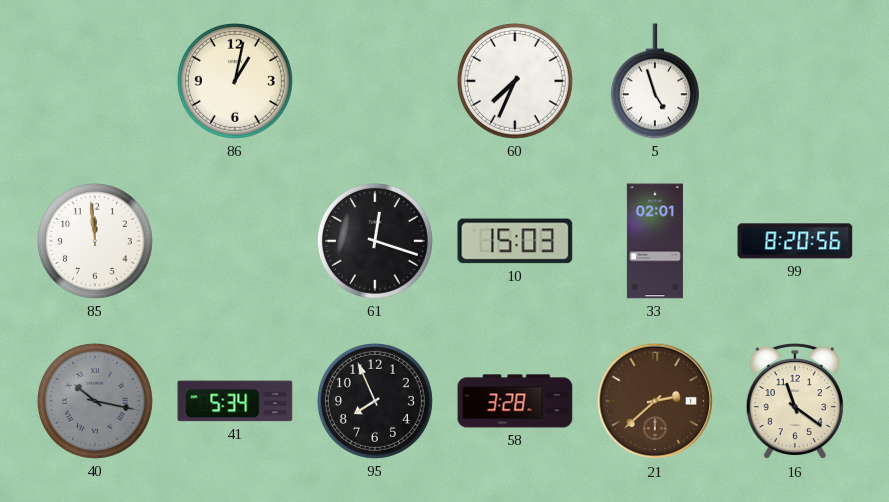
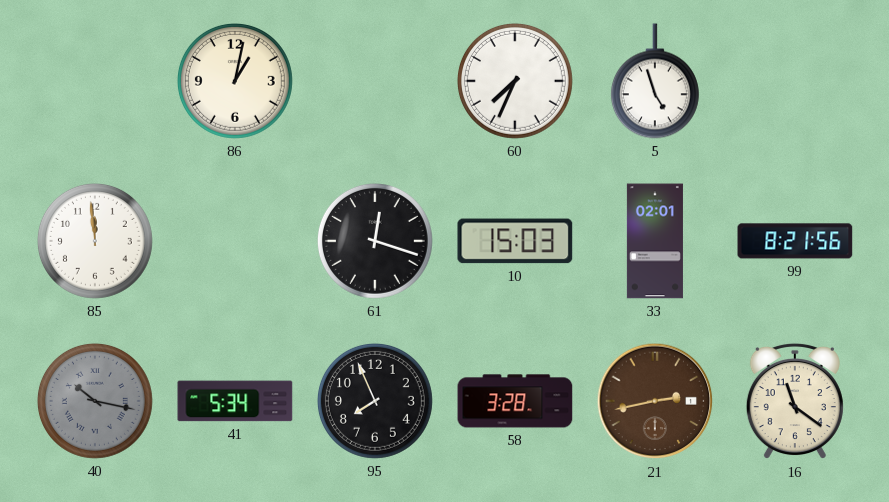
99: 8:20 -> 8:21
21: 2:38 -> 2:43
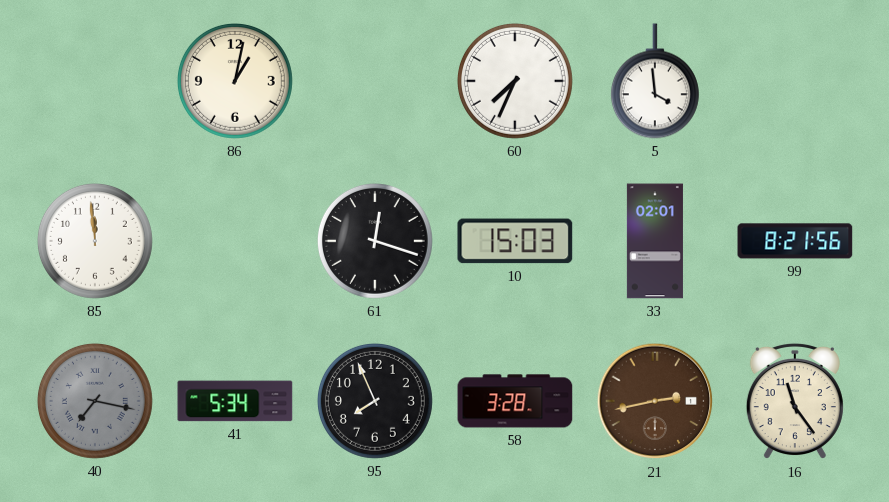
5: 4:57 -> 3:59
40: 10:17 -> 7:17
16: 11:21 -> 11:24
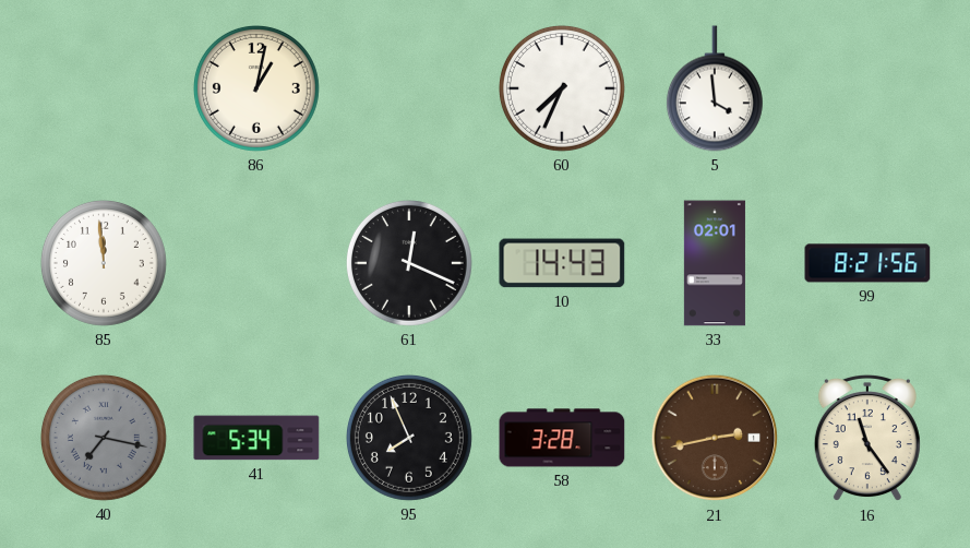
61: 12:18 -> 12:19
10: 15:03 -> 14:43
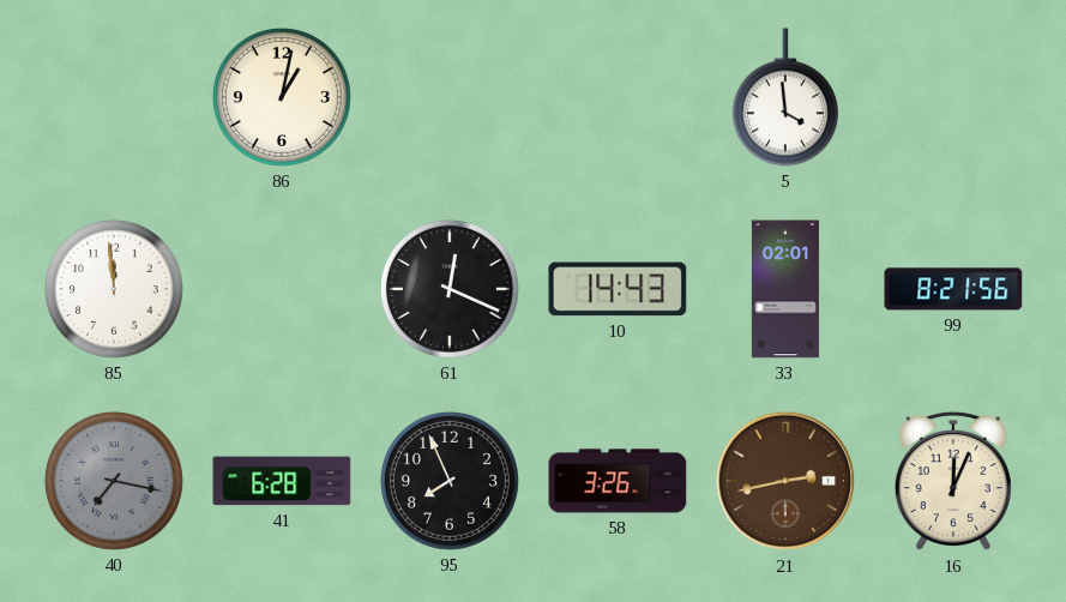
60: 7:34 -> none
41: 5:34 -> 6:28
58: 3:28 -> 3:26
16: 11:24 -> 12:04
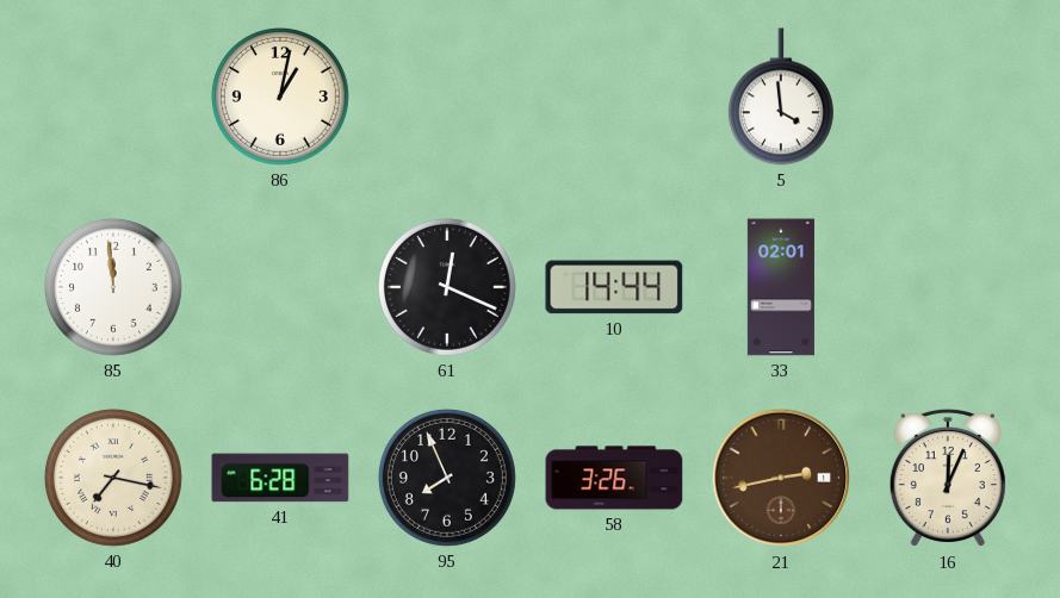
10: 14:43 -> 14:44
99: 8:21 -> none
40 dial: grey -> cream
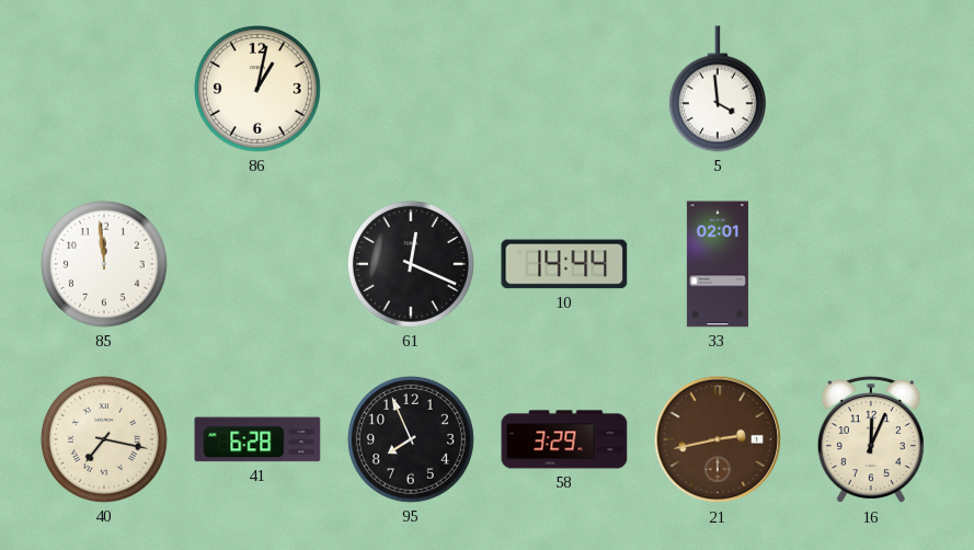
58: 3:26 -> 3:29
